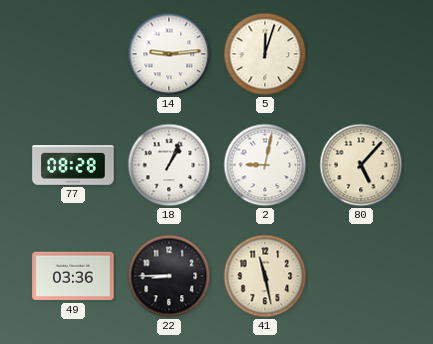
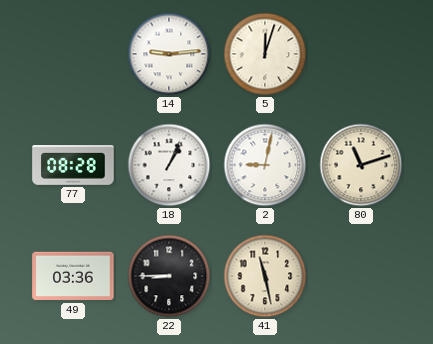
80: 5:07 -> 11:12
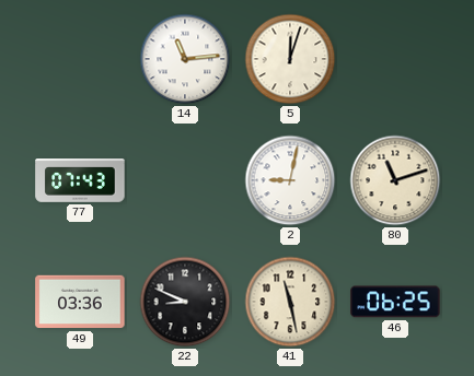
14: 9:14 -> 11:14
77: 08:28 -> 07:43
18: 1:04 -> none
22: 8:45 -> 8:49
46: none -> 06:25
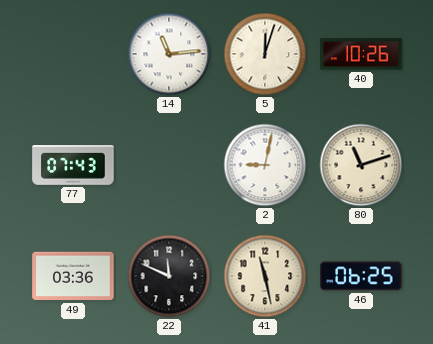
40: none -> 10:26
22: 8:49 -> 11:49
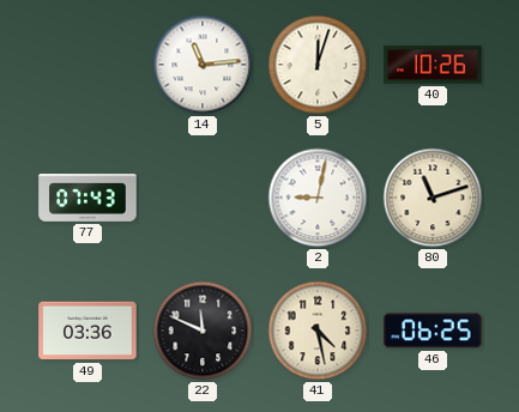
41: 11:28 -> 4:28
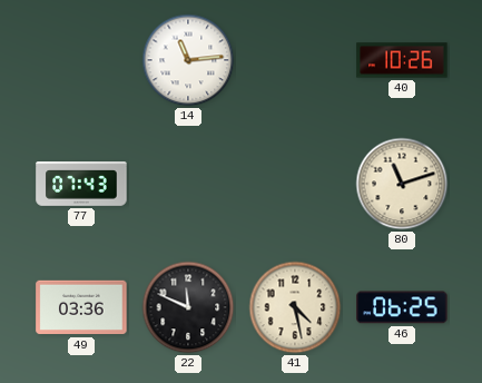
5: 12:03 -> none
2: 9:02 -> none
